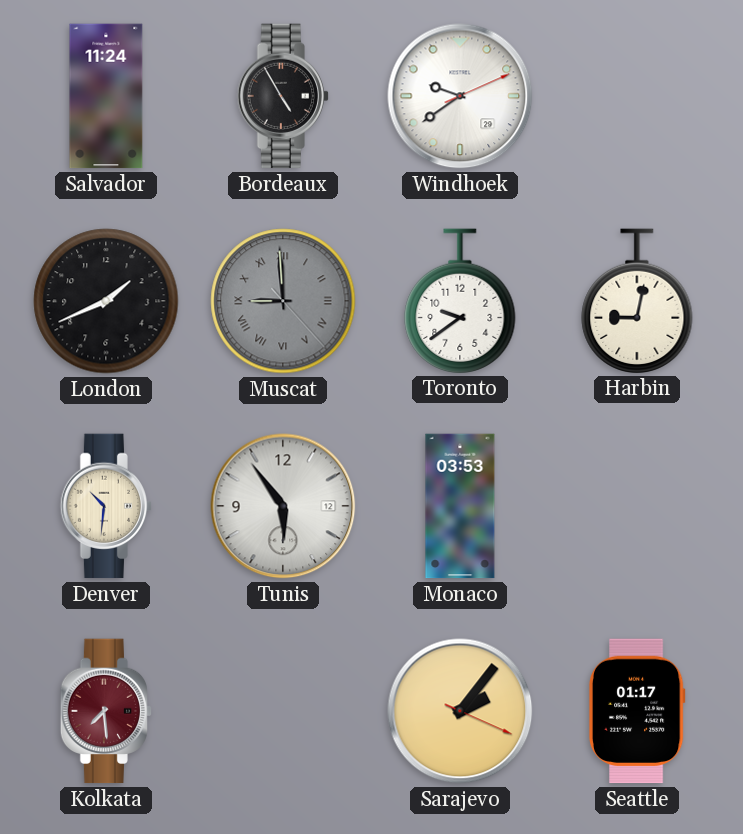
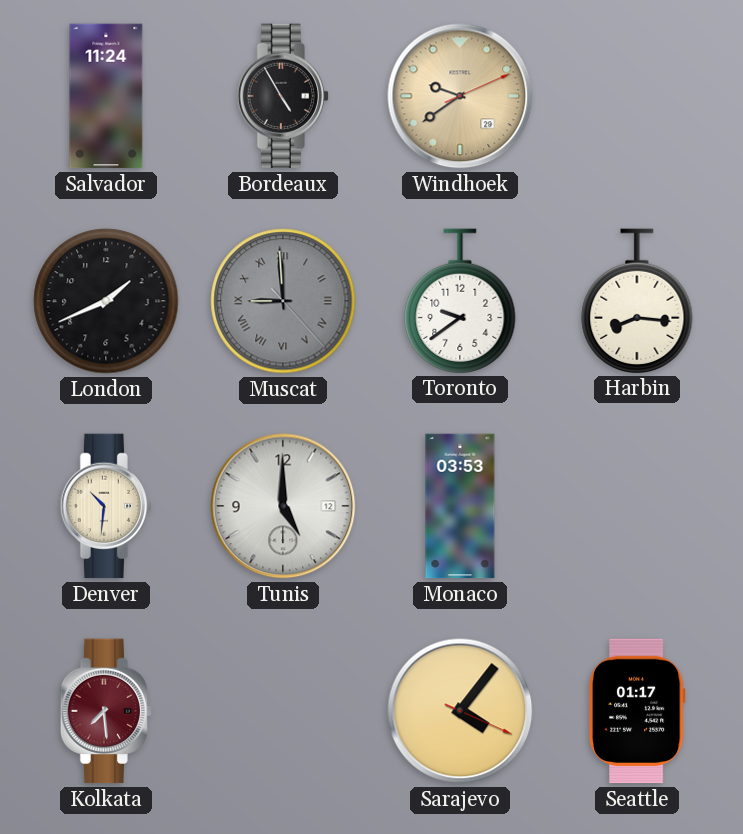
Windhoek dial: white -> champagne
Harbin: 9:02 -> 8:16
Tunis: 5:54 -> 5:00
Sarajevo: 2:06 -> 4:06
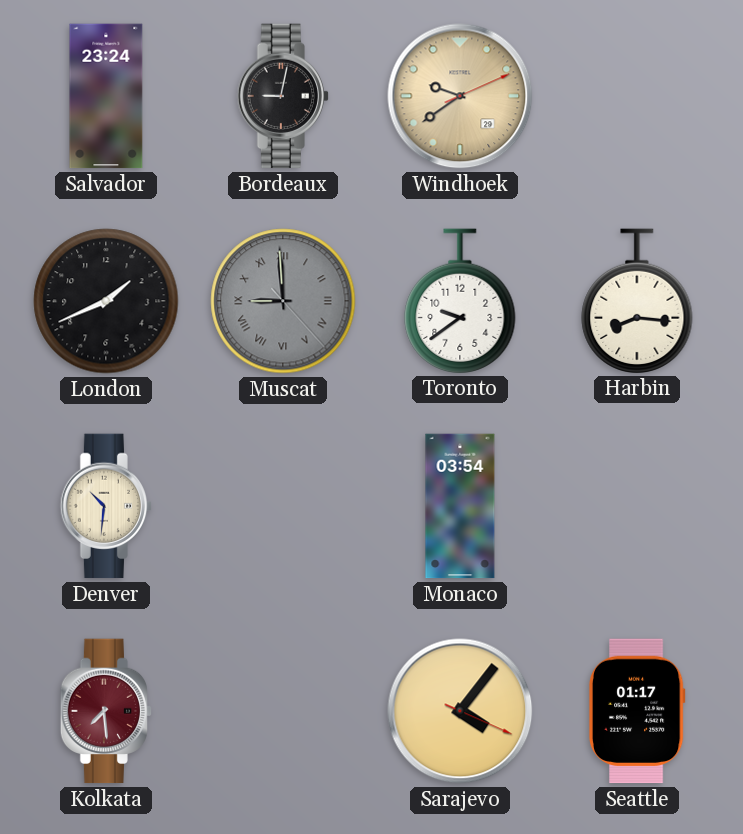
Salvador: 11:24 -> 23:24
Bordeaux: 4:55 -> 9:02
Tunis: 5:00 -> none
Monaco: 03:53 -> 03:54
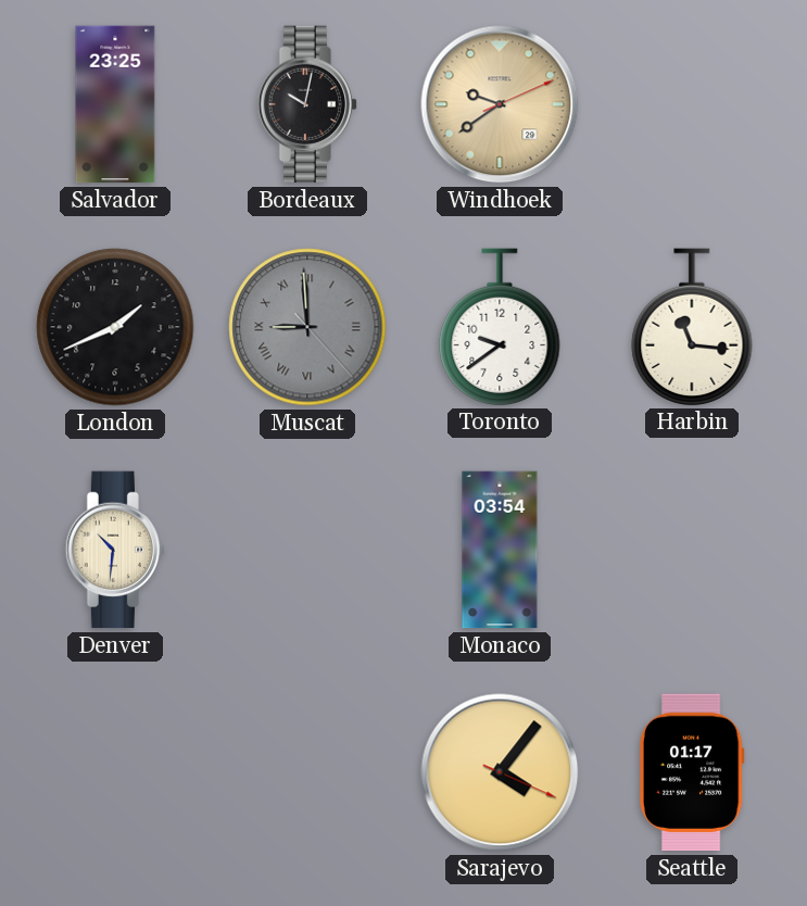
Salvador: 23:24 -> 23:25
Bordeaux: 9:02 -> 10:02
Harbin: 8:16 -> 11:16
Kolkata: 7:29 -> none
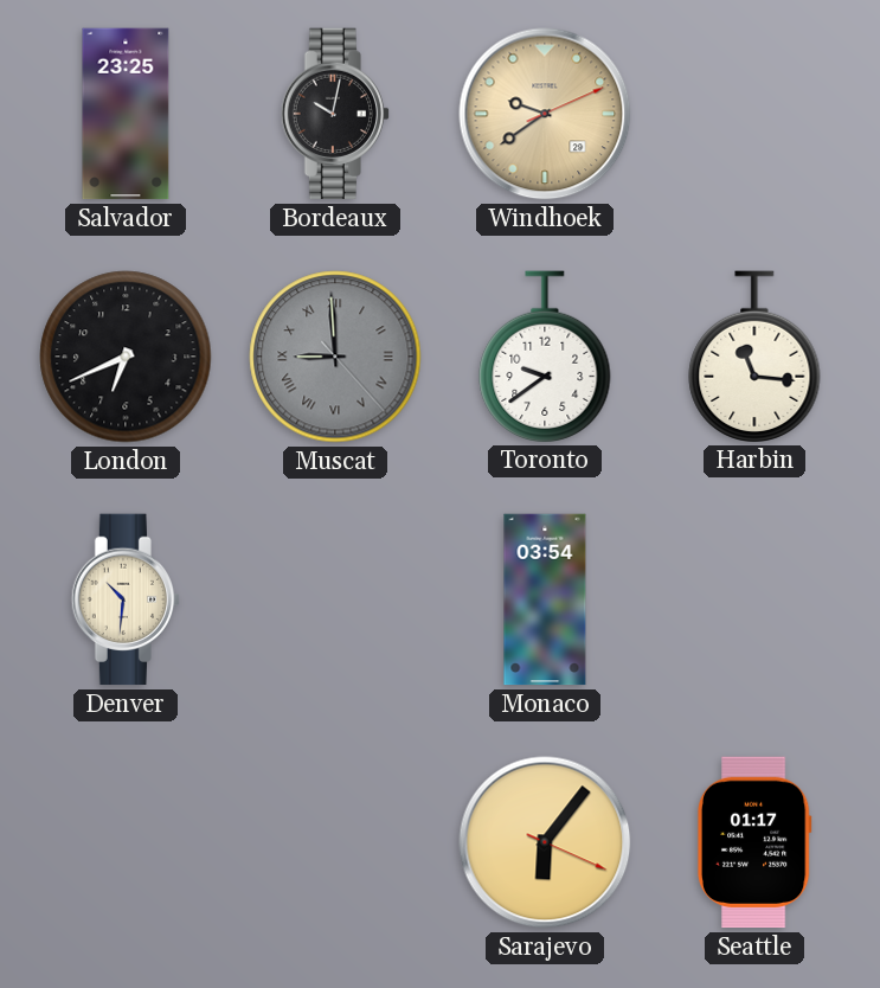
London: 1:41 -> 6:41
Sarajevo: 4:06 -> 6:06
